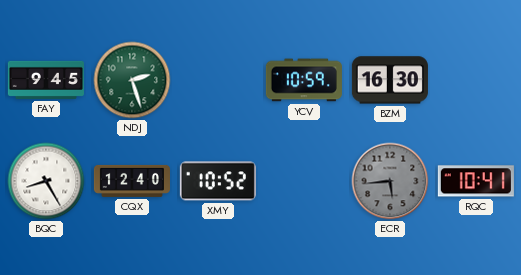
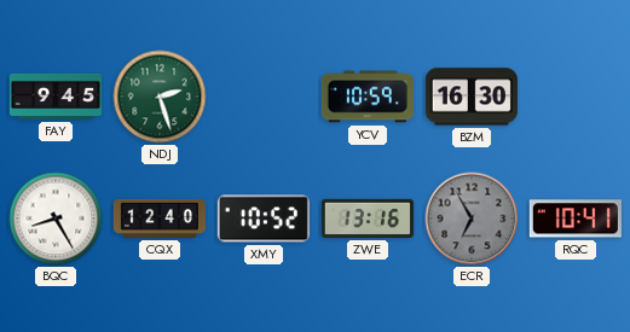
ZWE: none -> 13:16
ECR: 5:44 -> 6:55
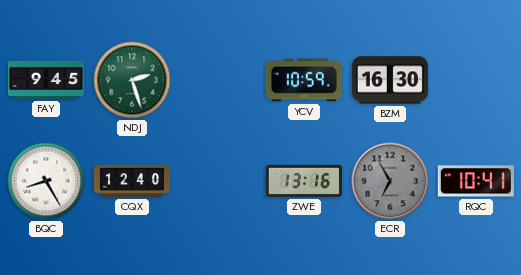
XMY: 10:52 -> none
